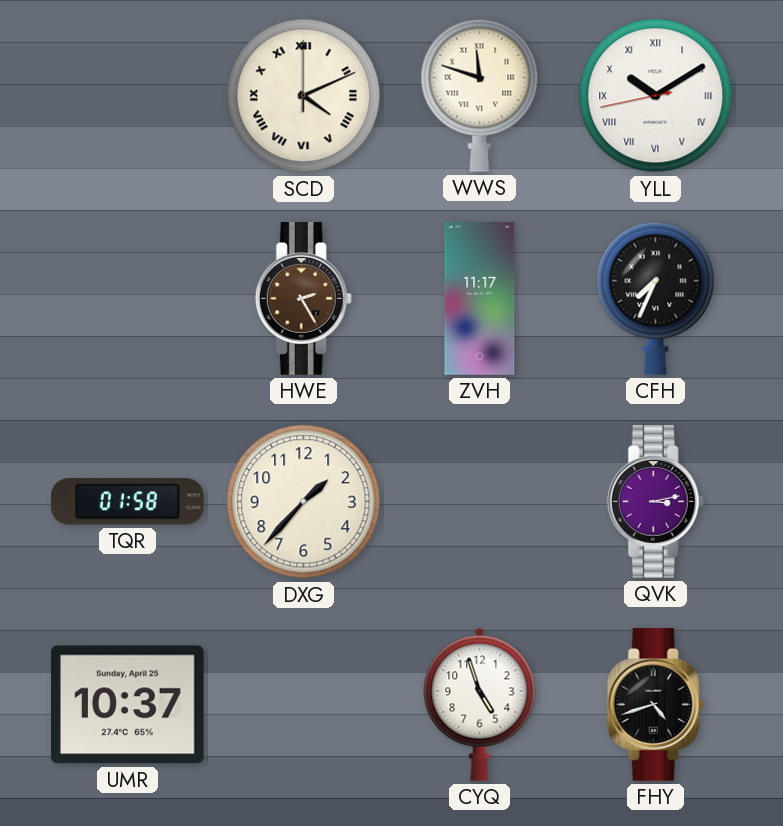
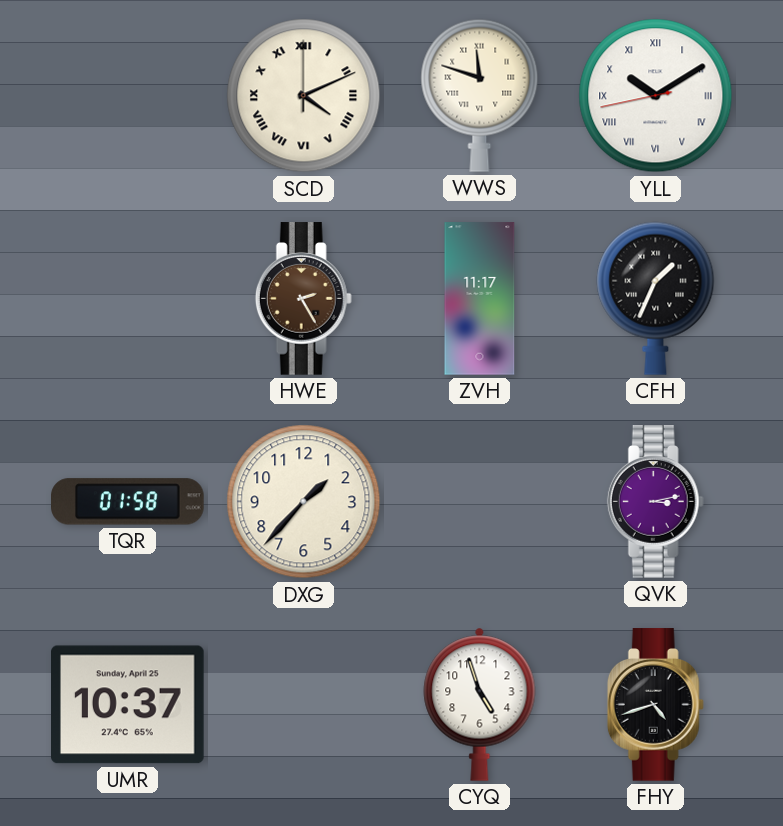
CFH: 7:34 -> 1:34
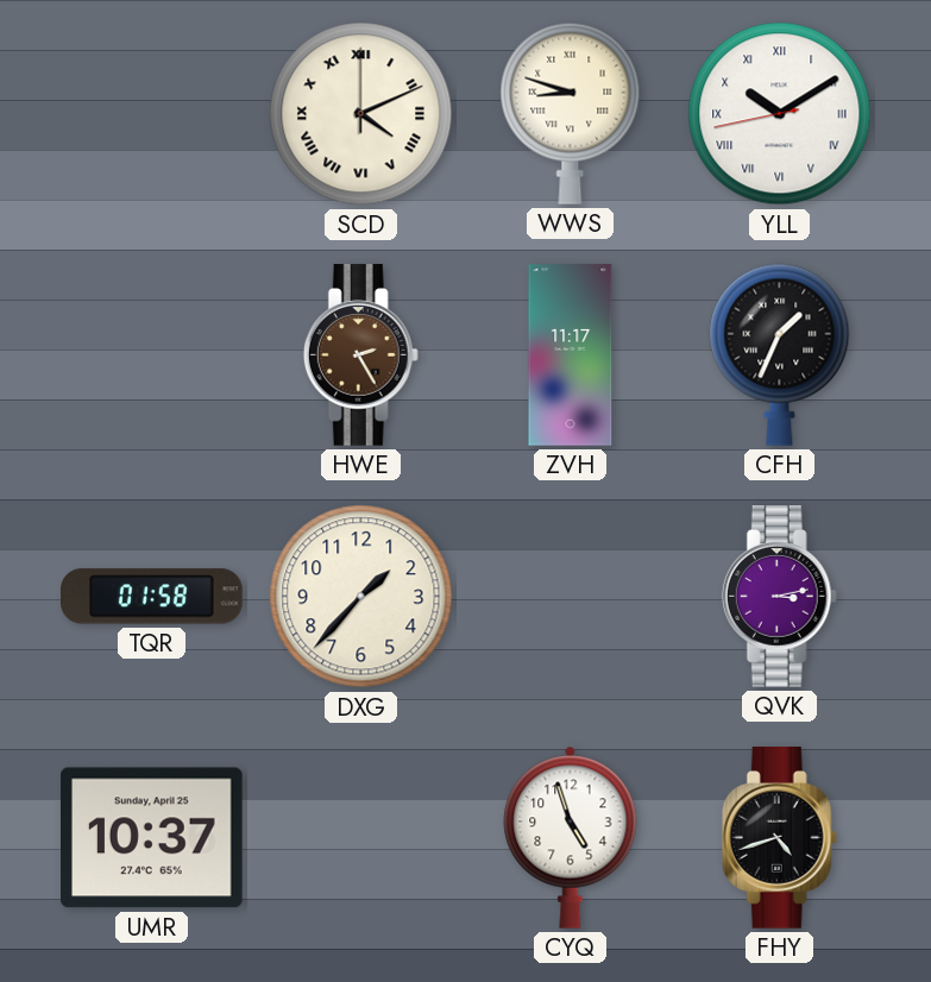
WWS: 11:48 -> 8:48
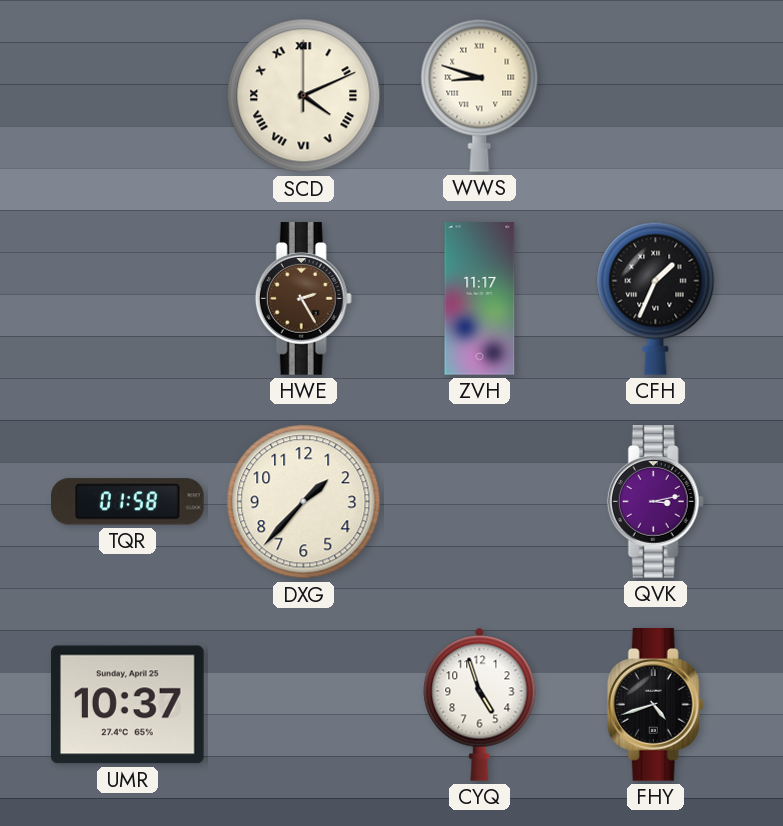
YLL: 10:09 -> none
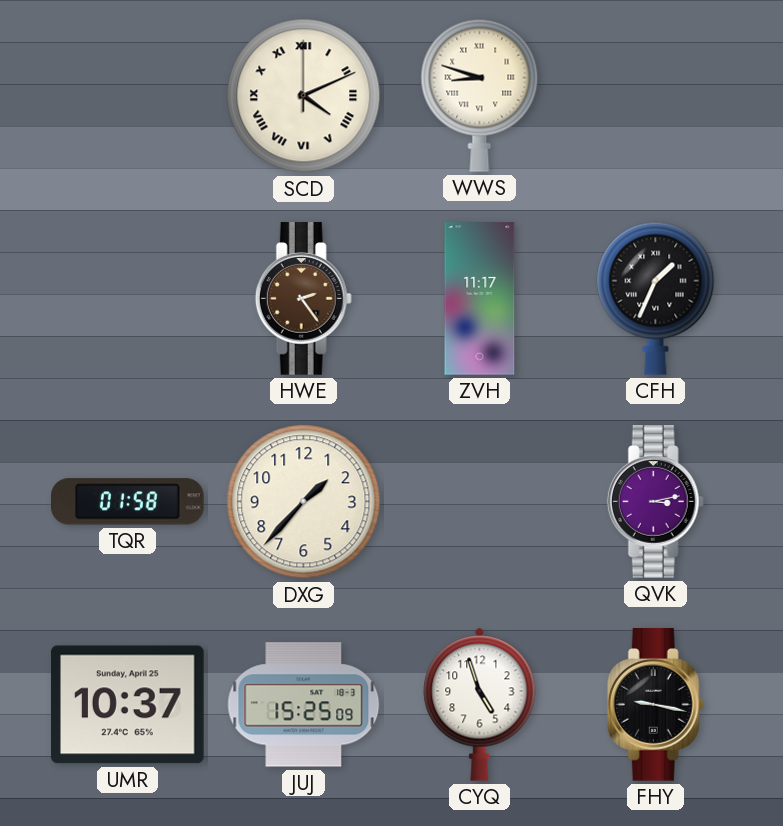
HWE: 2:25 -> 2:24
JUJ: none -> 15:25
FHY: 4:42 -> 9:17
